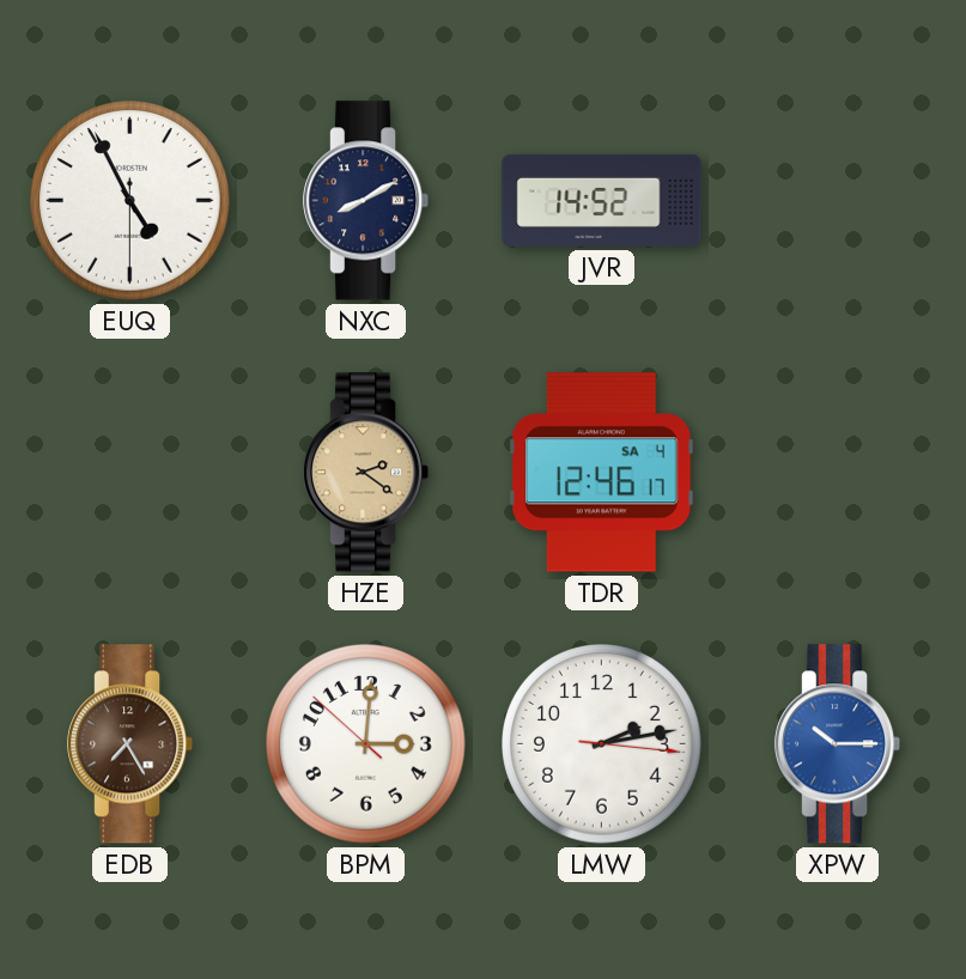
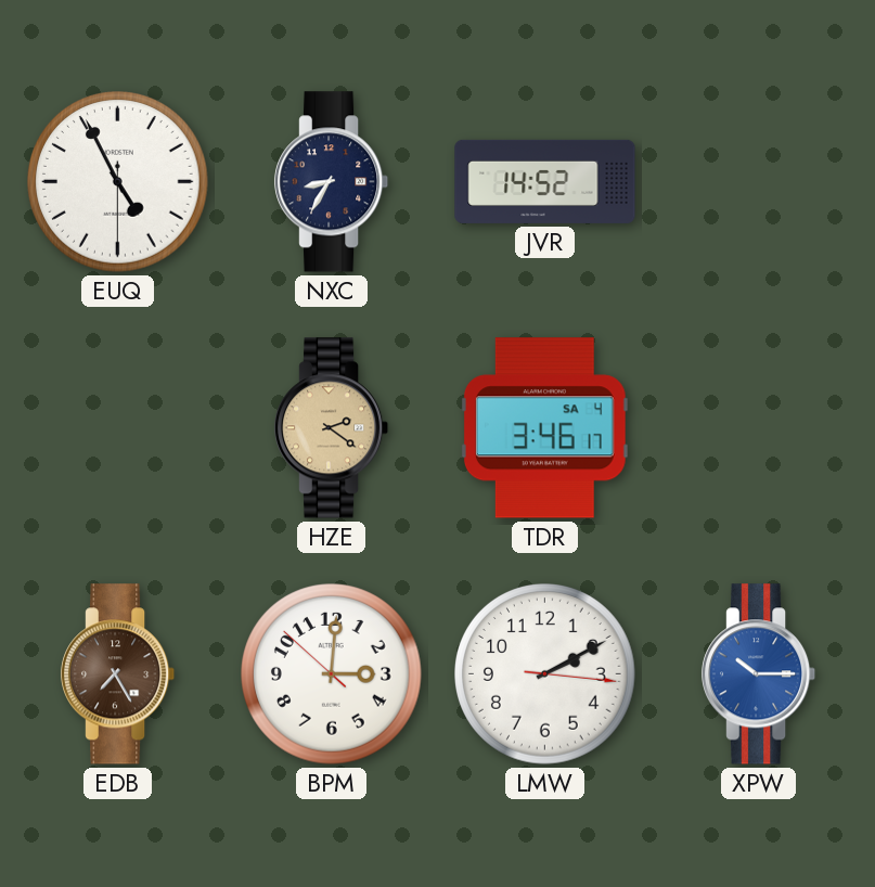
NXC: 8:10 -> 8:35
TDR: 12:46 -> 3:46
LMW: 2:13 -> 2:10
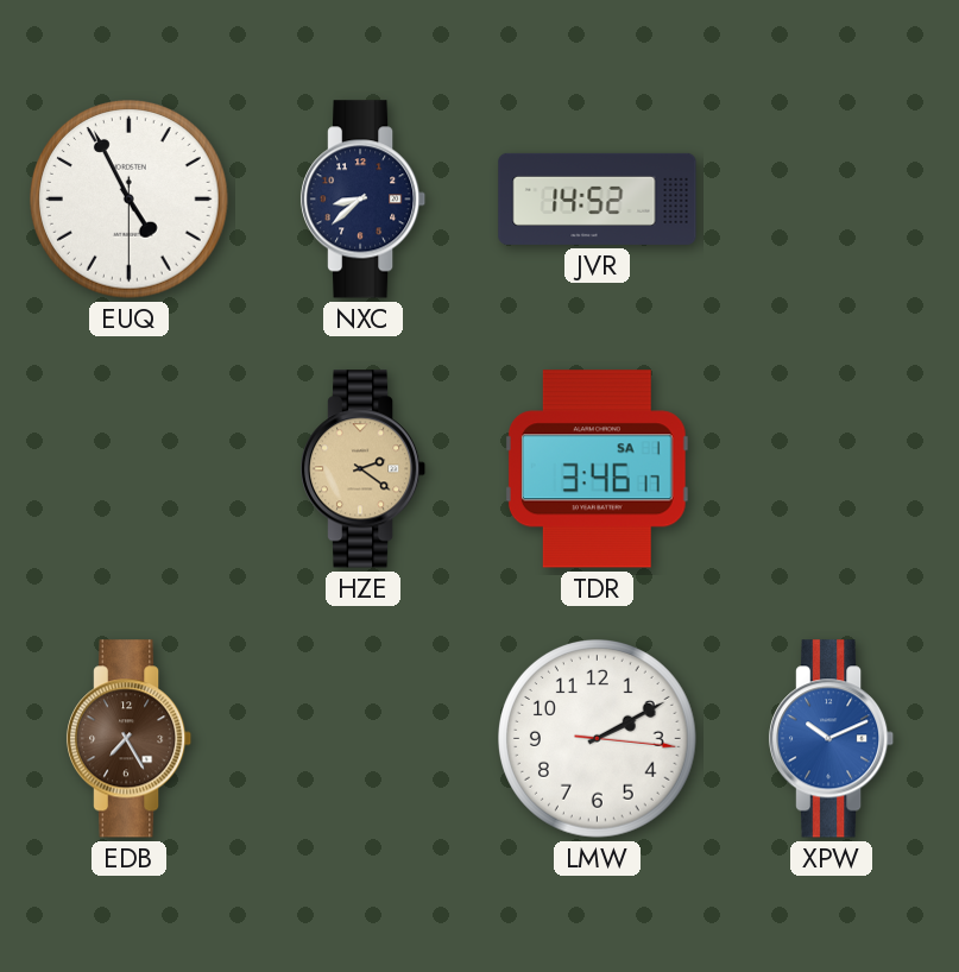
NXC: 8:35 -> 8:38
TDR date: SA 4 -> SA 1
BPM: 3:00 -> none
XPW: 10:15 -> 10:11
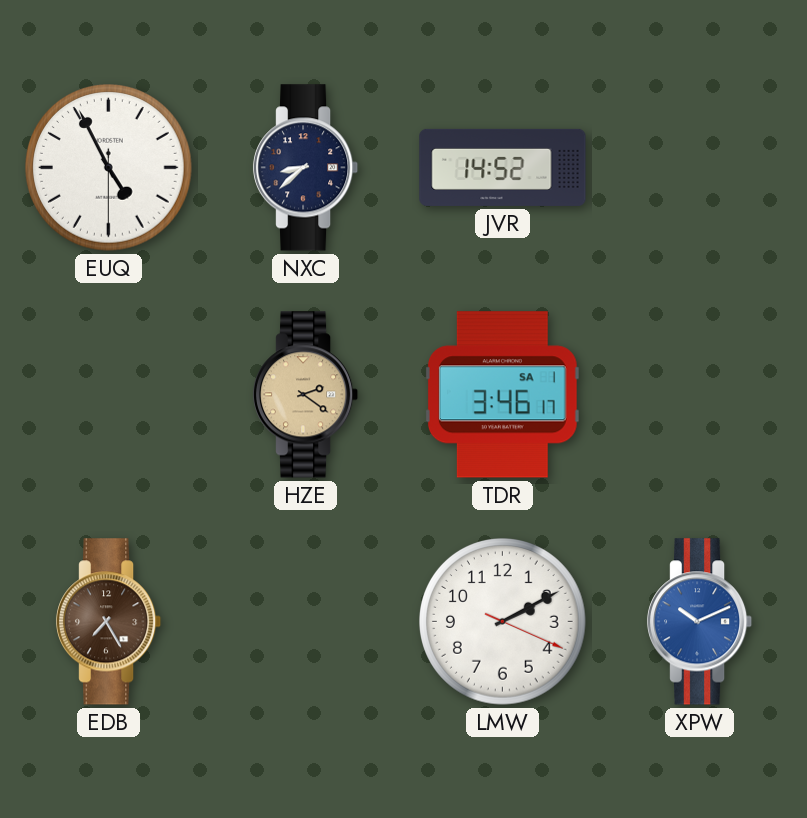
LMW: 2:10:16 -> 2:10:19
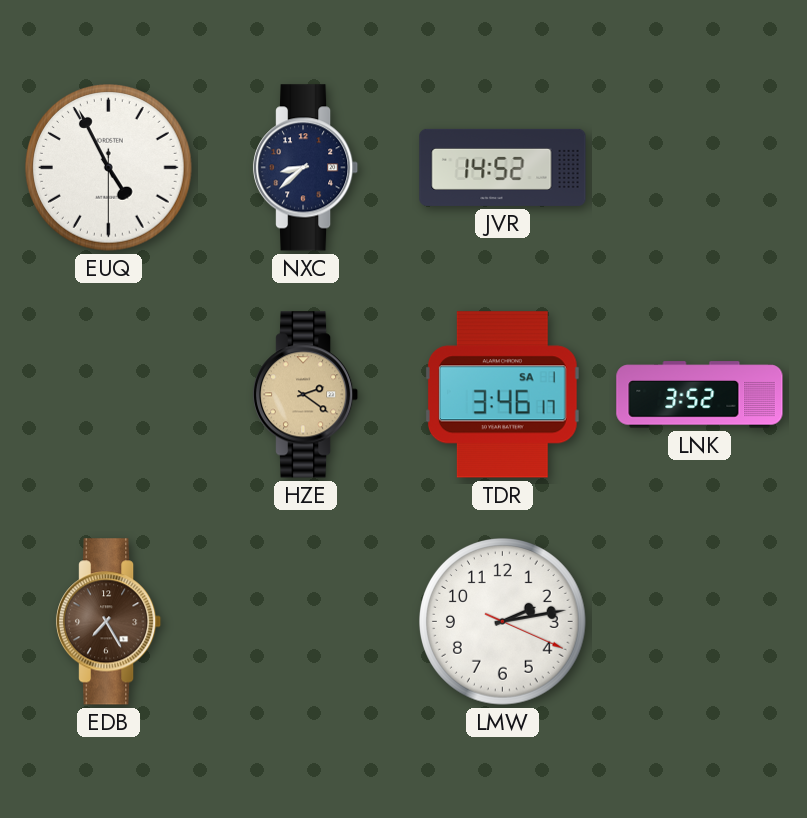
LNK: none -> 3:52
LMW: 2:10 -> 2:13
XPW: 10:11 -> none
